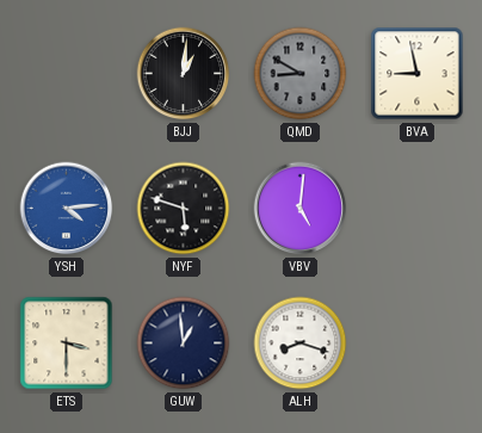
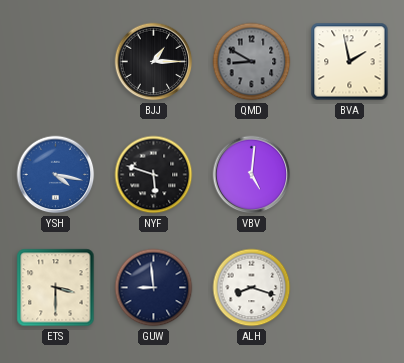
BJJ: 1:01 -> 1:15
BVA: 8:58 -> 1:58
YSH: 4:14 -> 4:17
GUW: 12:59 -> 8:59
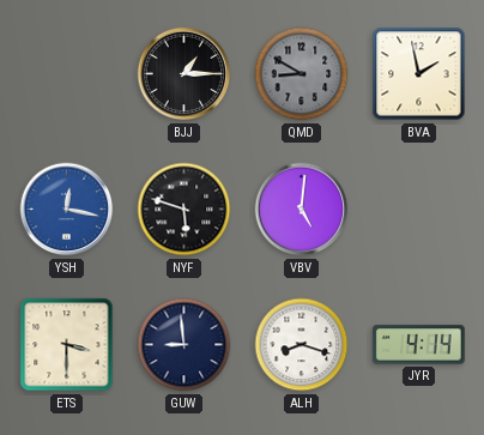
YSH: 4:17 -> 12:17
JYR: none -> 4:14
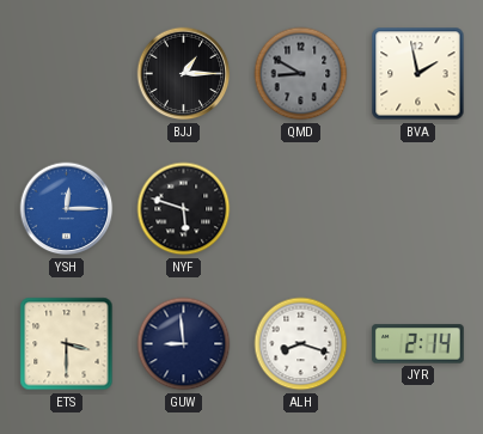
YSH: 12:17 -> 12:15
VBV: 5:01 -> none
JYR: 4:14 -> 2:14
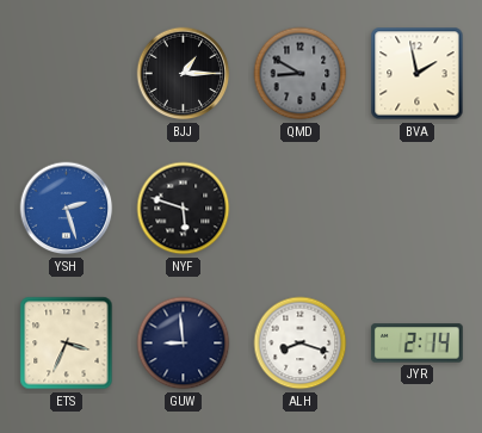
YSH: 12:15 -> 2:27
ETS: 3:30 -> 3:34
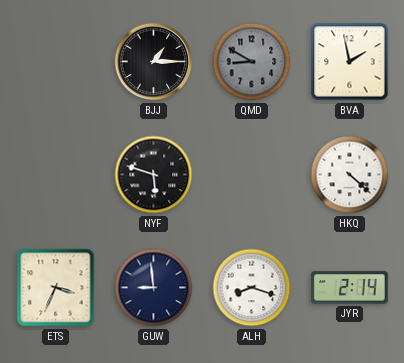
YSH: 2:27 -> none
HKQ: none -> 4:22
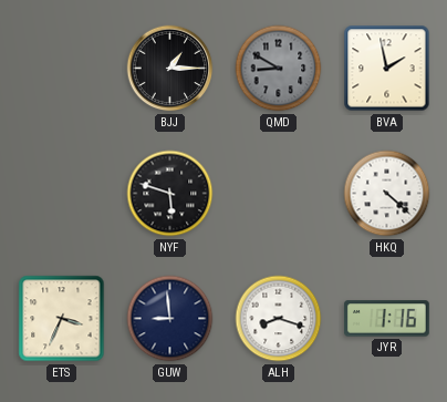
JYR: 2:14 -> 1:16
